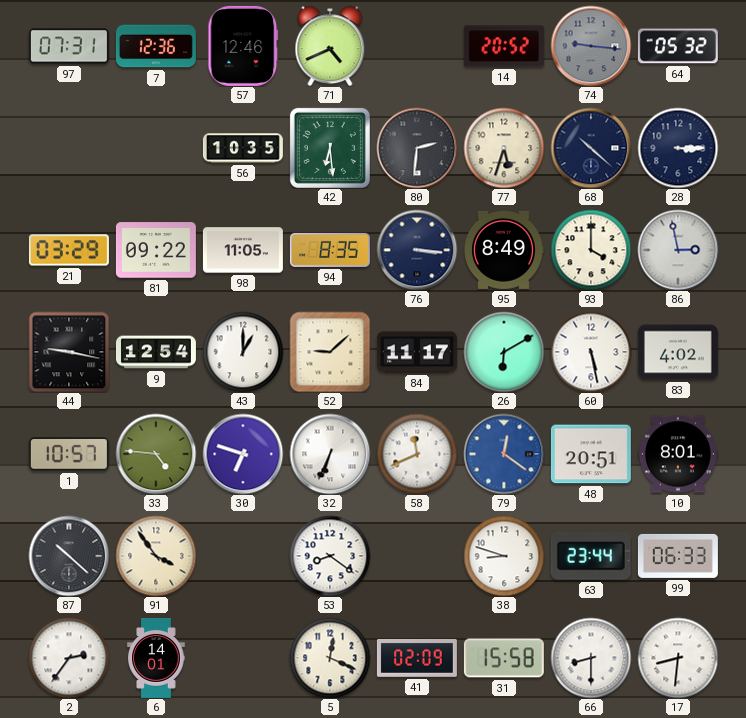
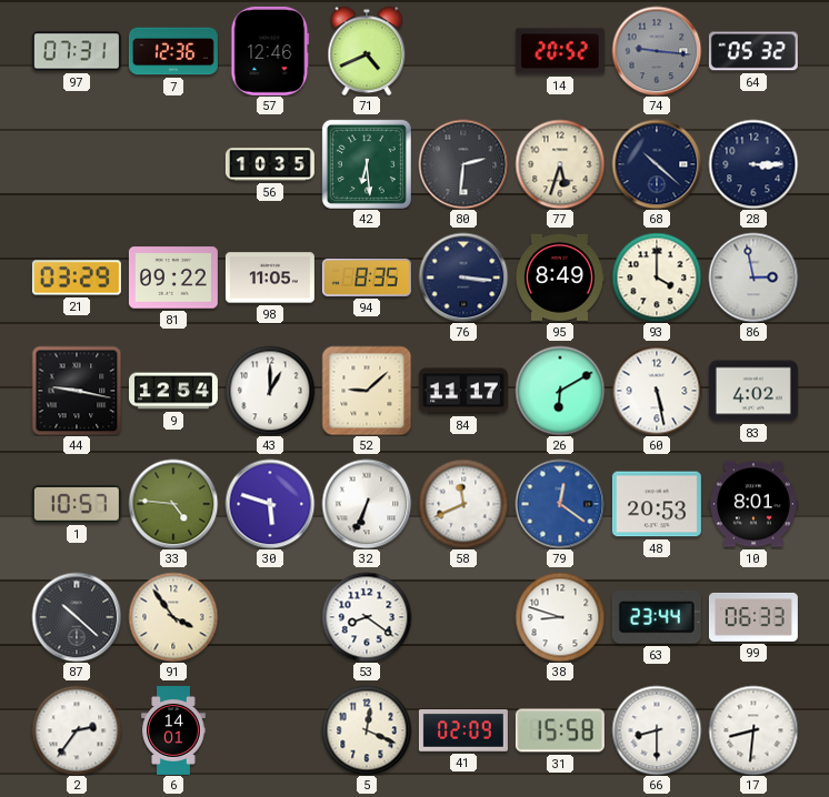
30: 6:48 -> 5:48
48: 20:51 -> 20:53
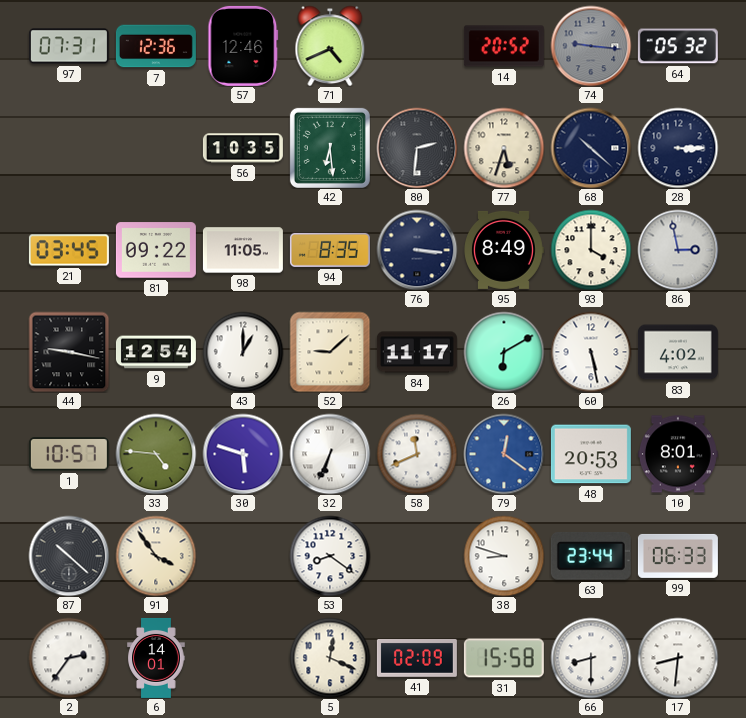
21: 03:29 -> 03:45
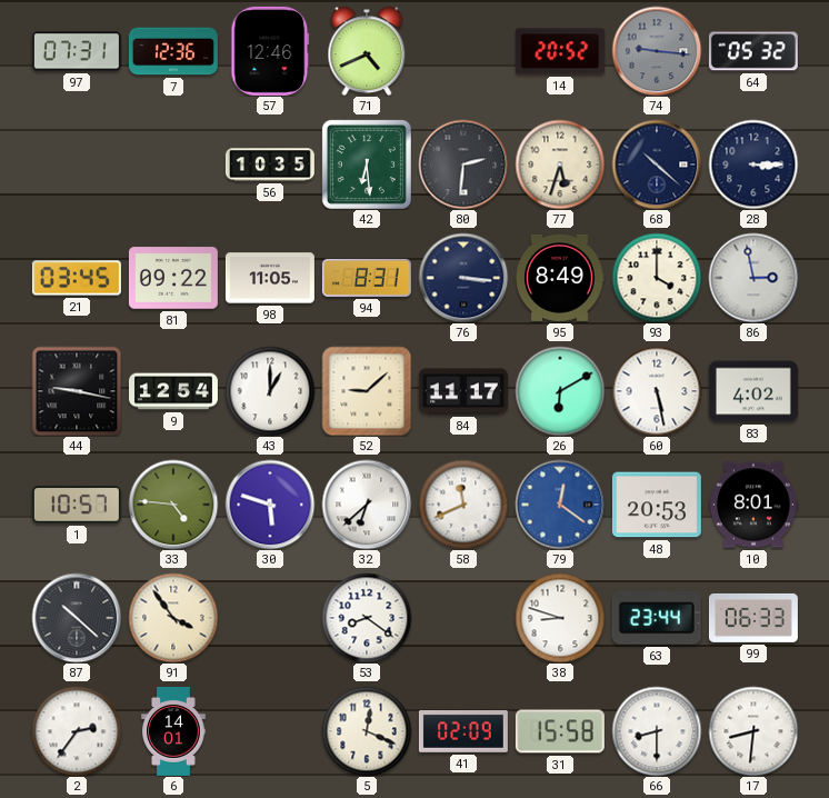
94: 8:35 -> 8:31
32: 6:34 -> 6:38
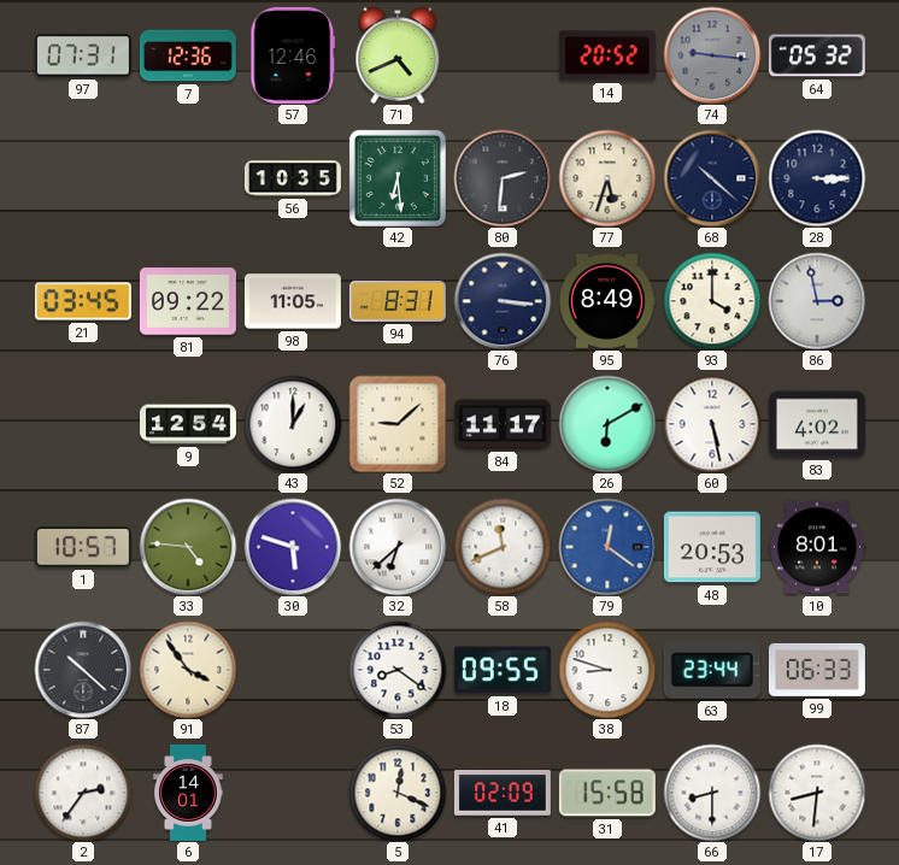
44: 9:17 -> none
18: none -> 09:55
